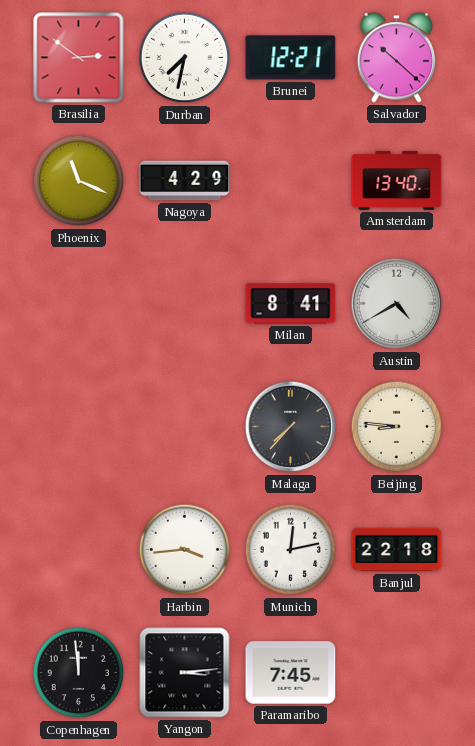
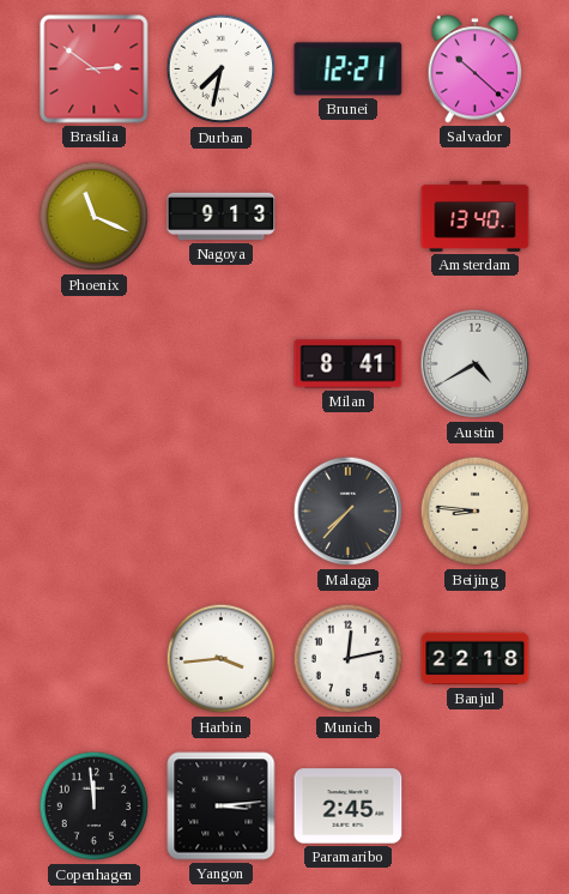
Nagoya: 4:29 -> 9:13
Paramaribo: 7:45 -> 2:45
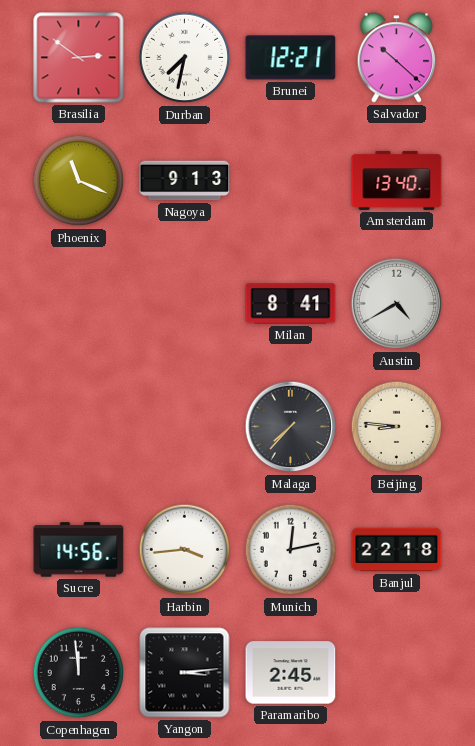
Sucre: none -> 14:56
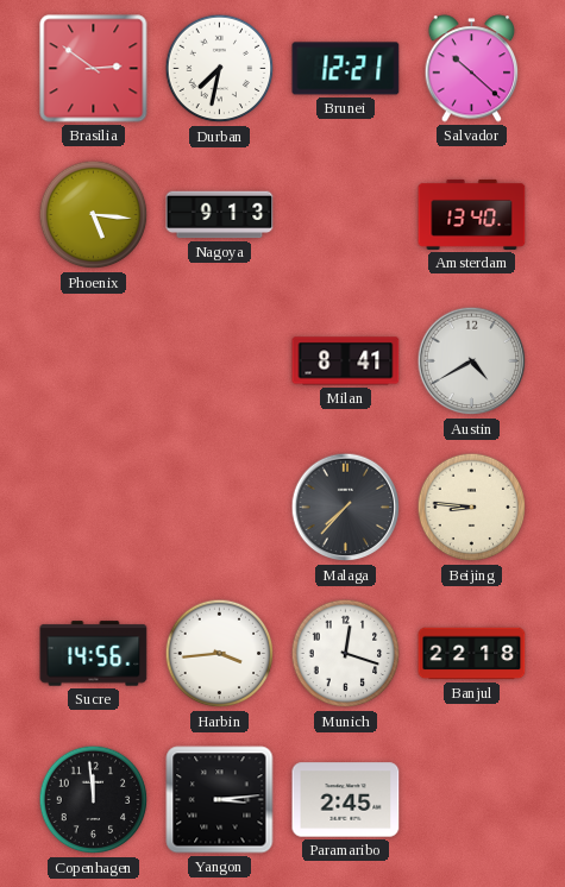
Phoenix: 11:19 -> 5:16
Munich: 12:13 -> 12:18
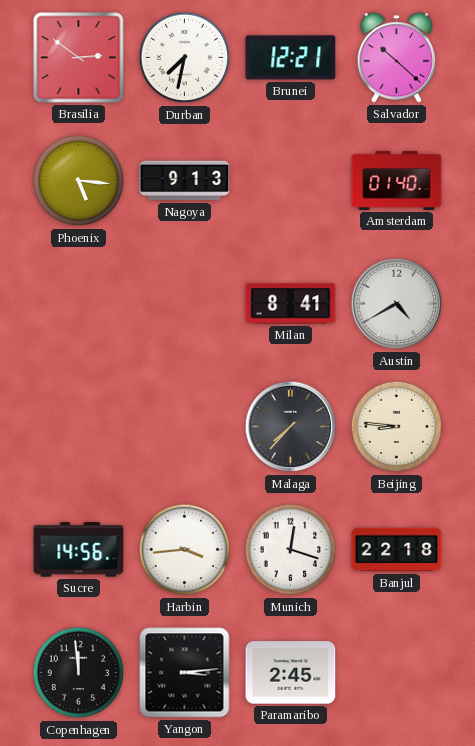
Amsterdam: 13:40 -> 01:40
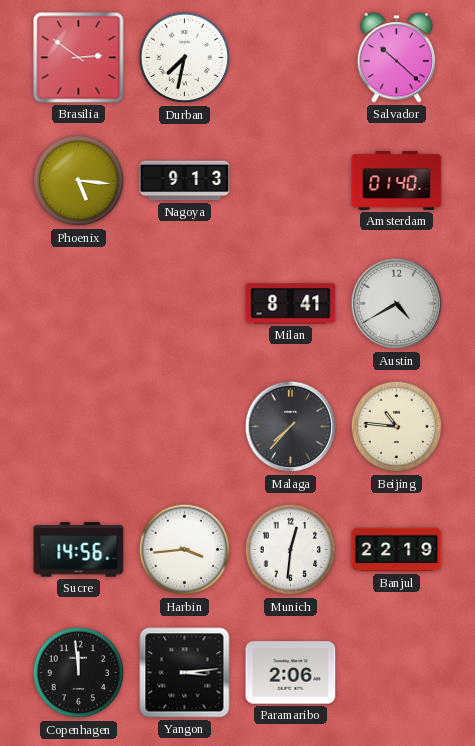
Brunei: 12:21 -> none
Beijing: 8:46 -> 10:46
Munich: 12:18 -> 12:31
Banjul: 22:18 -> 22:19
Paramaribo: 2:45 -> 2:06
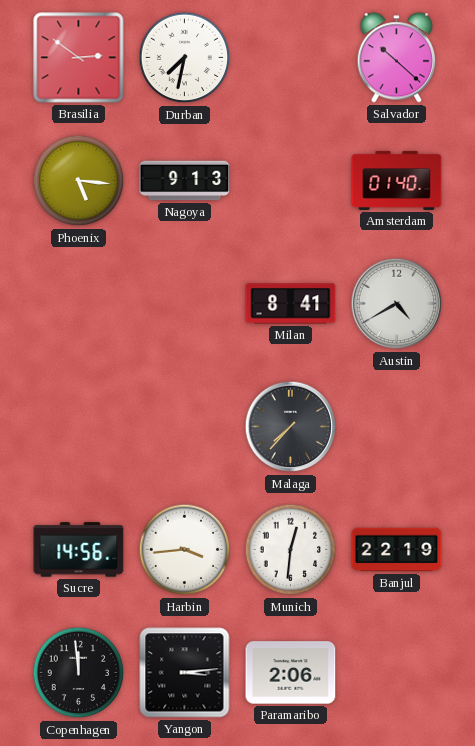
Beijing: 10:46 -> none
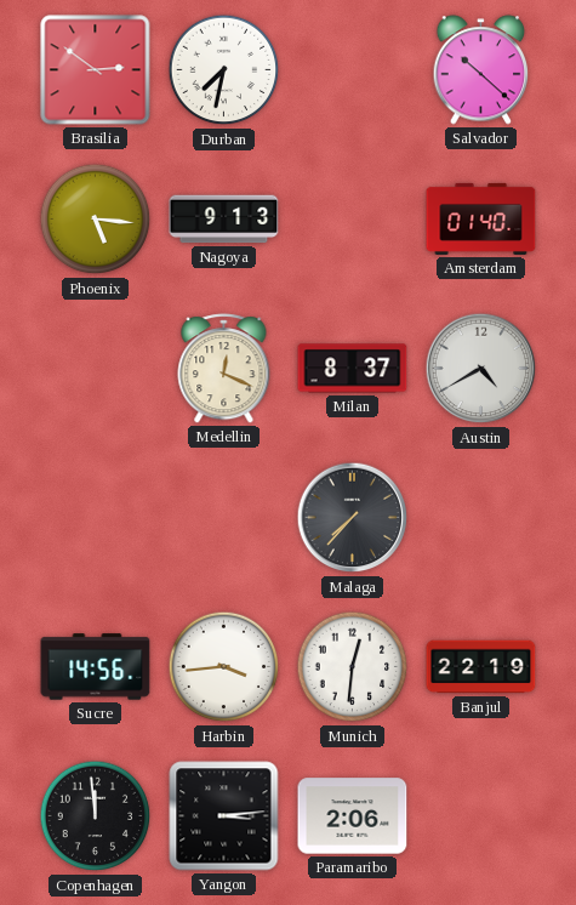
Medellin: none -> 12:19
Milan: 8:41 -> 8:37
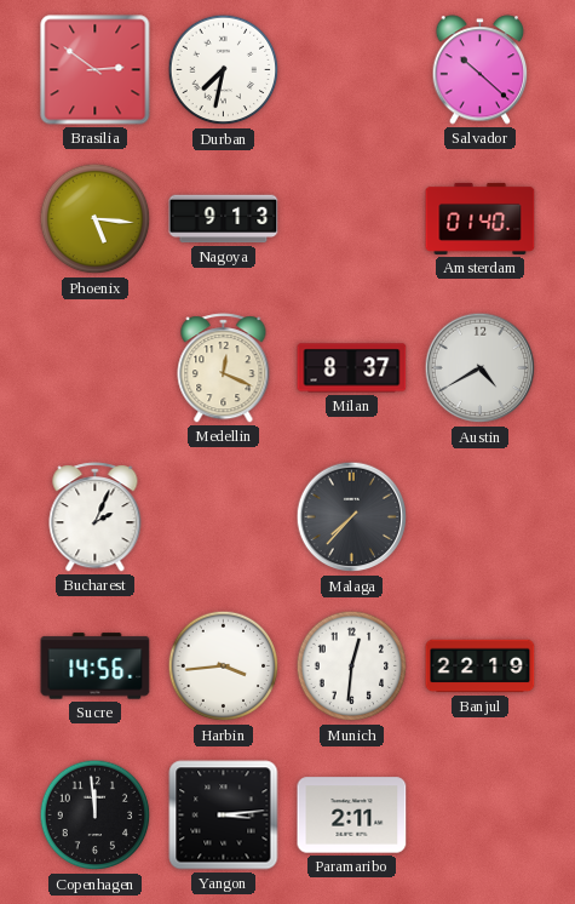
Bucharest: none -> 2:04
Paramaribo: 2:06 -> 2:11
